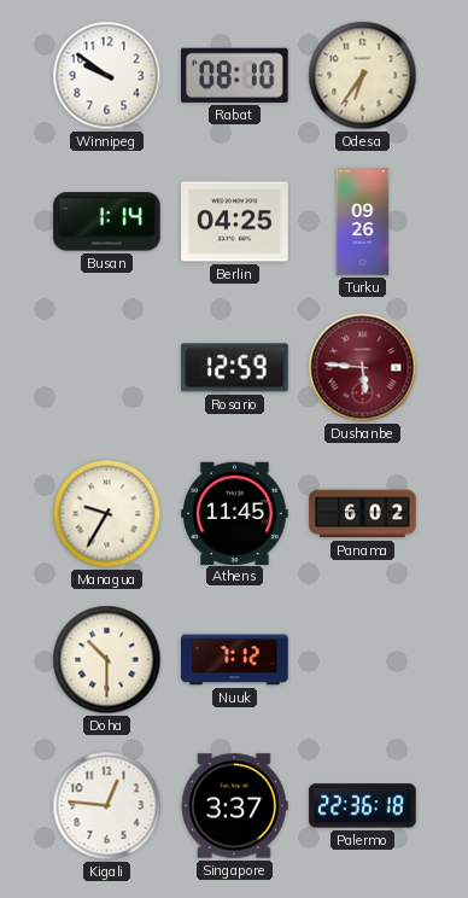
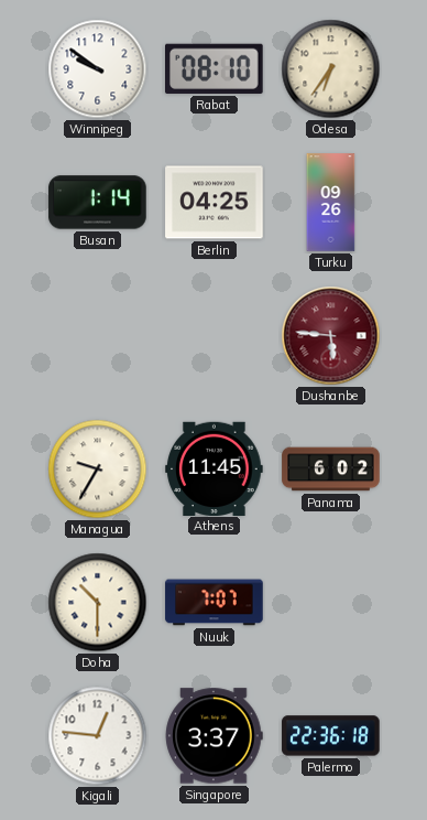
Rosario: 12:59 -> none
Nuuk: 7:12 -> 7:07
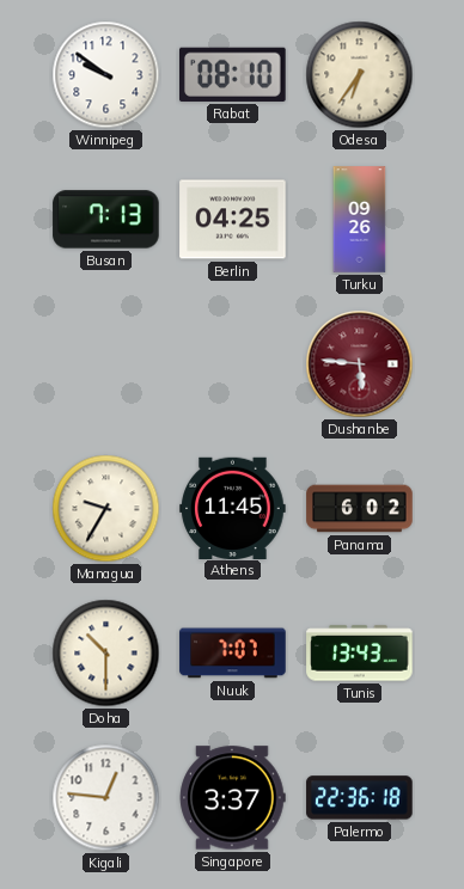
Busan: 1:14 -> 7:13
Tunis: none -> 13:43
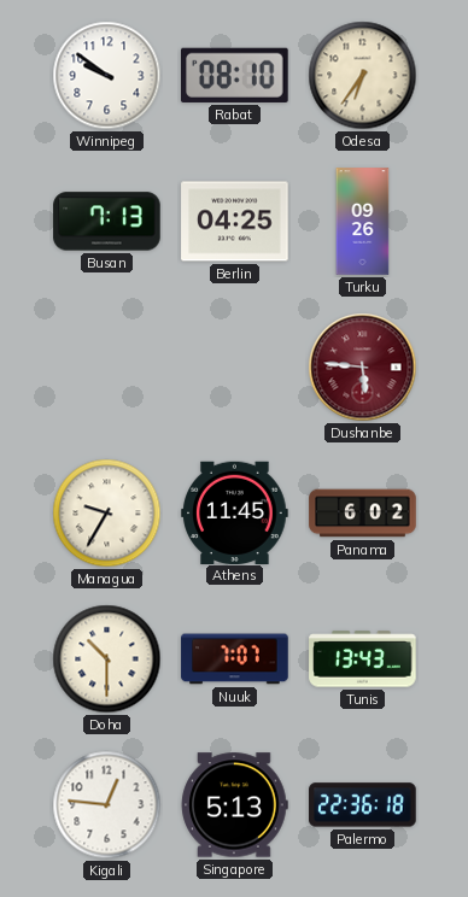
Singapore: 3:37 -> 5:13
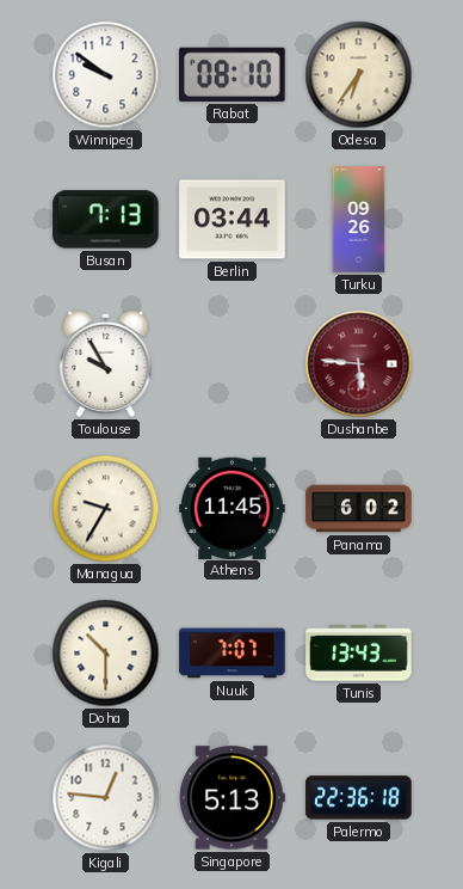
Berlin: 04:25 -> 03:44
Toulouse: none -> 9:55
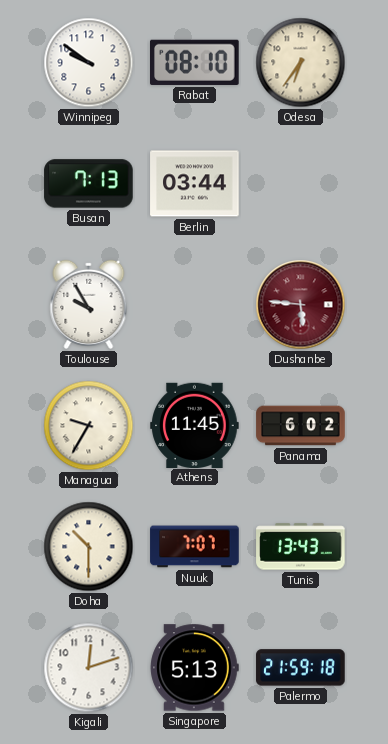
Turku: 09:26 -> none
Kigali: 12:46 -> 12:12
Palermo: 22:36 -> 21:59
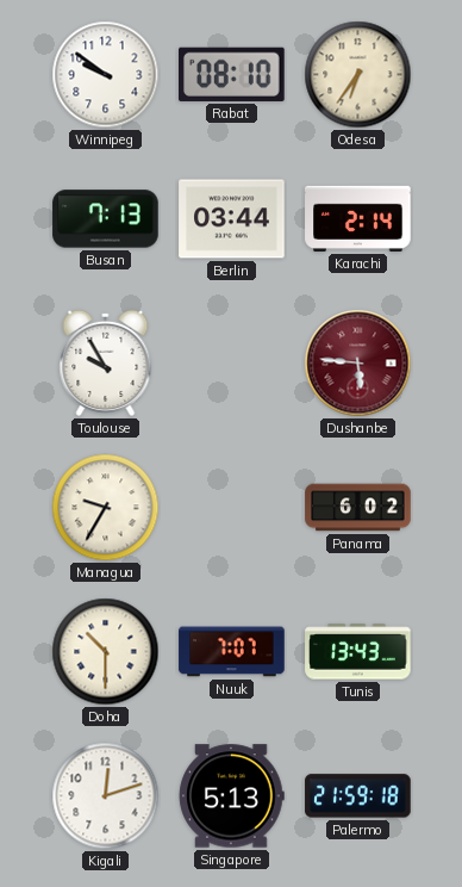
Karachi: none -> 2:14
Athens: 11:45 -> none
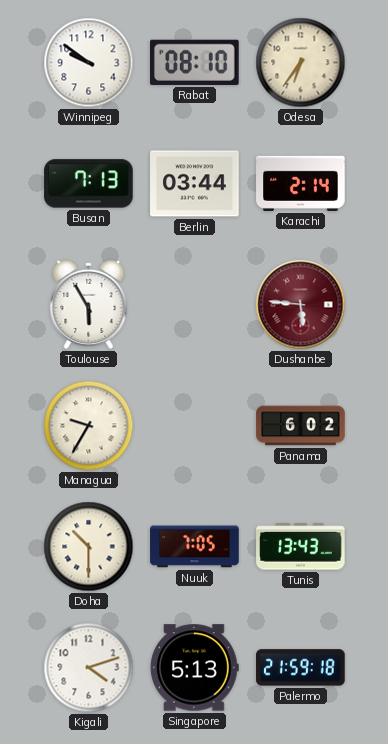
Toulouse: 9:55 -> 5:55
Nuuk: 7:07 -> 7:05
Kigali: 12:12 -> 4:12
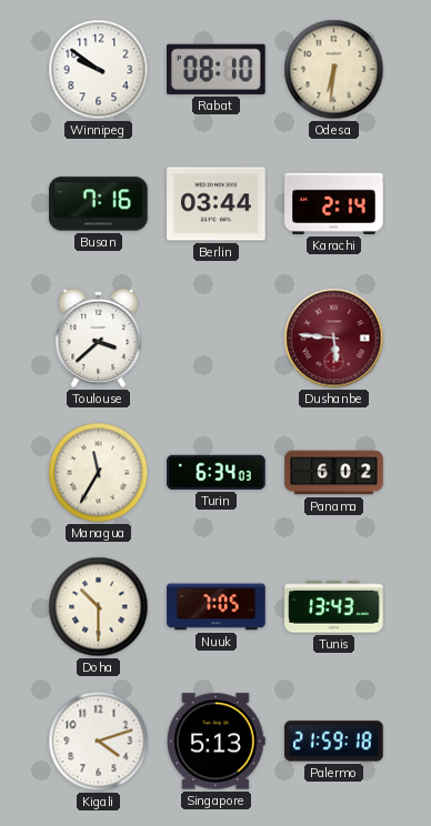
Odesa: 6:36 -> 6:31
Busan: 7:13 -> 7:16
Toulouse: 5:55 -> 3:38
Managua: 9:35 -> 11:35
Turin: none -> 6:34
